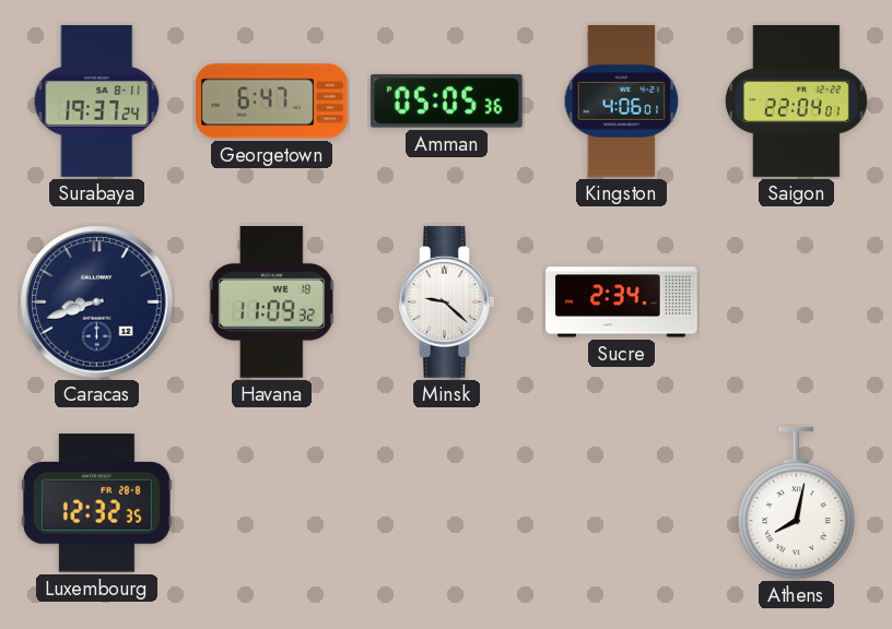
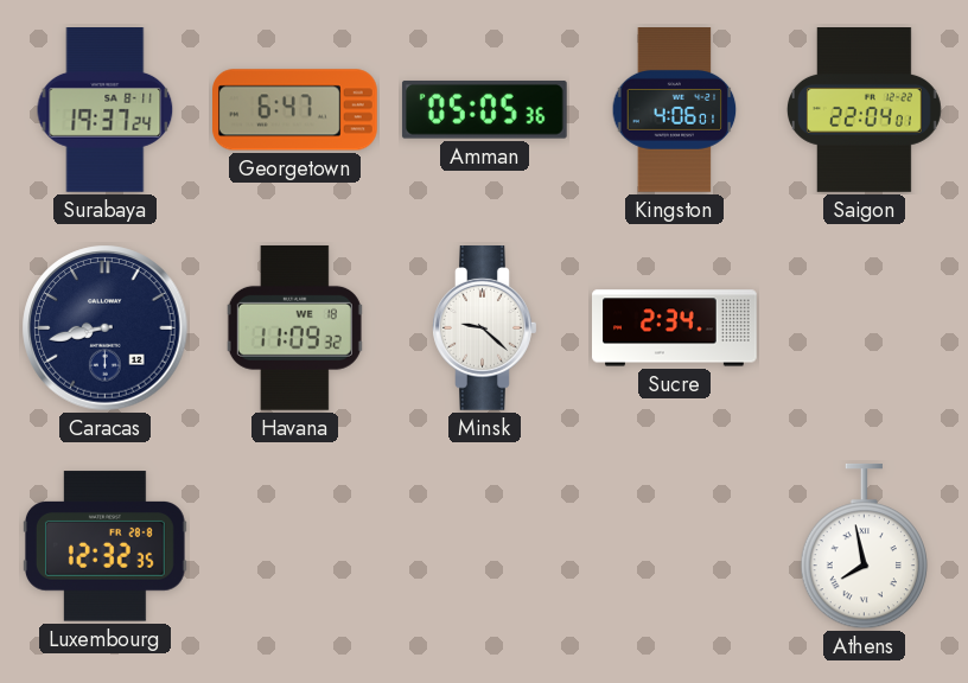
Caracas: 8:42 -> 8:43
Athens: 8:02 -> 7:58
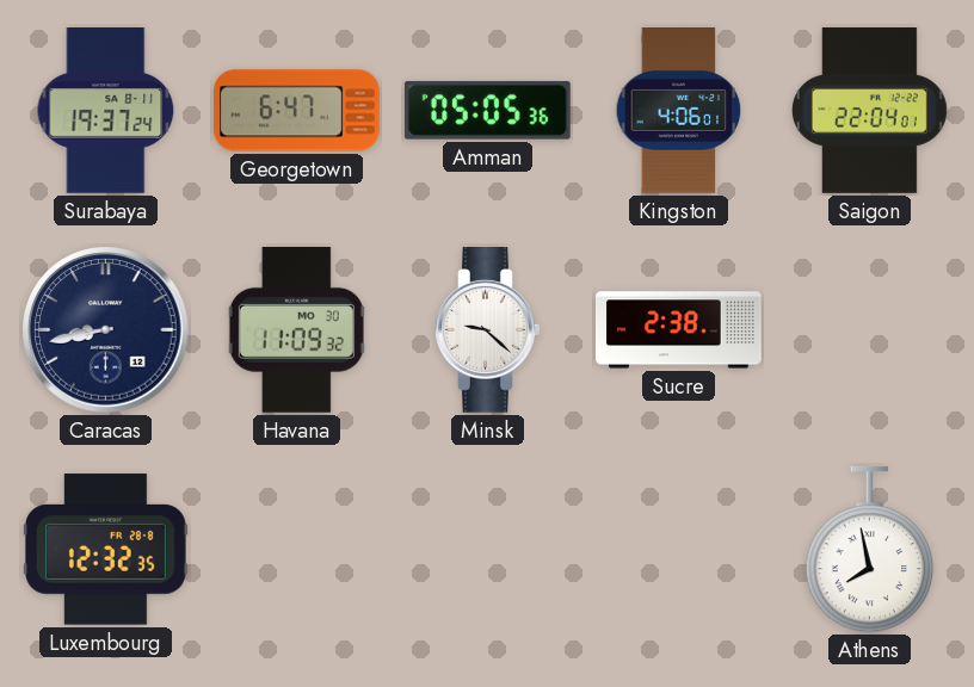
Havana date: WE 18 -> MO 30
Sucre: 2:34 -> 2:38
